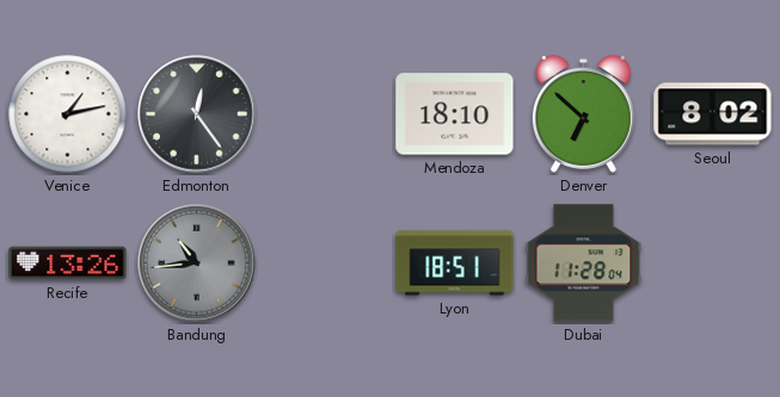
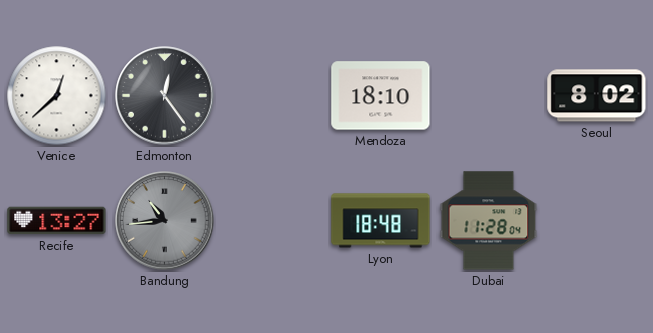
Venice: 1:13 -> 12:38
Denver: 6:52 -> none
Recife: 13:26 -> 13:27
Lyon: 18:51 -> 18:48
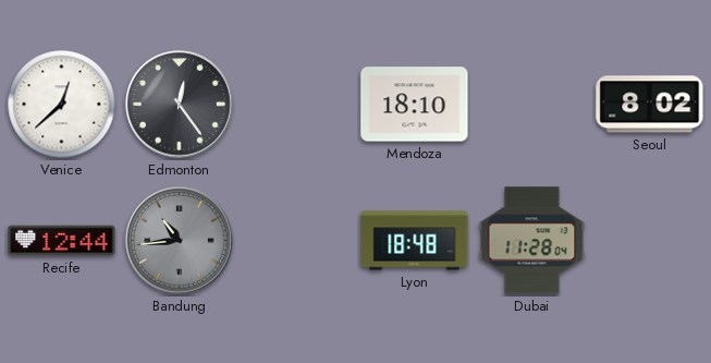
Recife: 13:27 -> 12:44
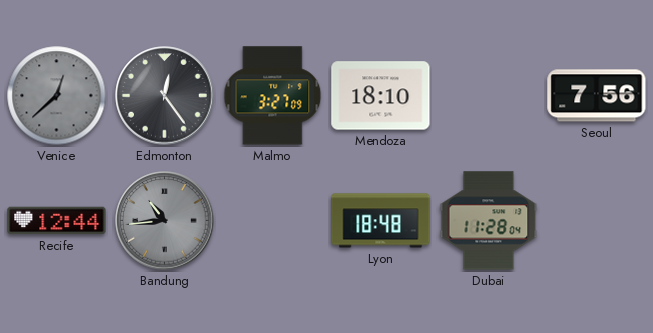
Venice dial: white -> grey
Malmo: none -> 3:27
Seoul: 8:02 -> 7:56
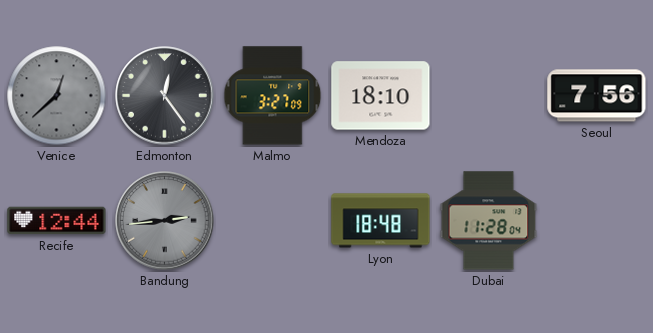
Bandung: 10:44 -> 2:44
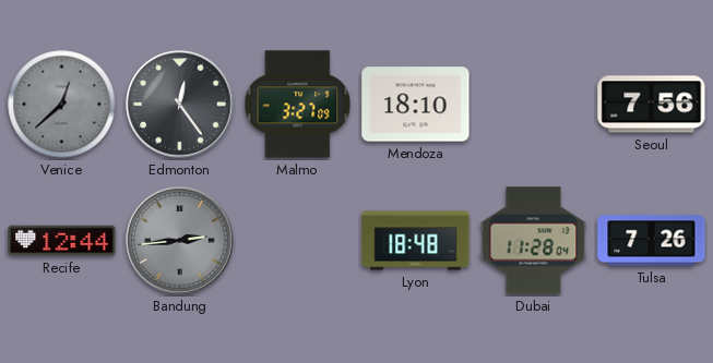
Tulsa: none -> 7:26
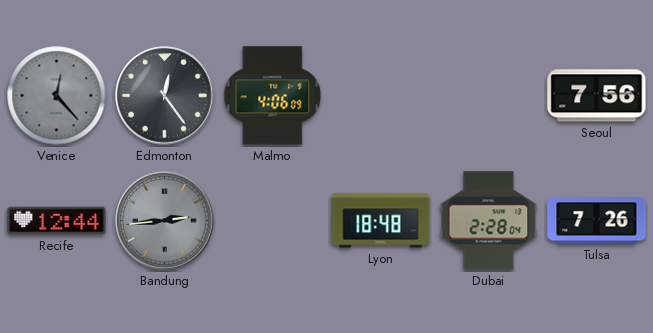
Venice: 12:38 -> 12:23
Malmo: 3:27 -> 4:06
Mendoza: 18:10 -> none
Dubai: 11:28 -> 2:28
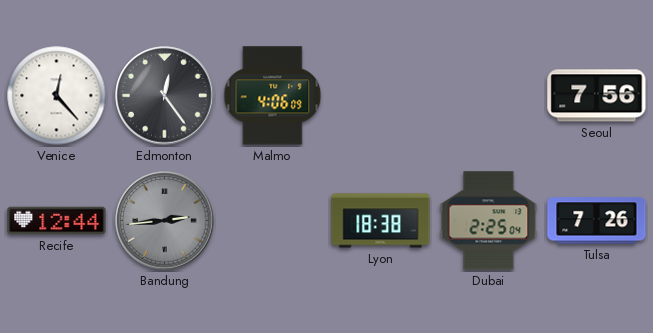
Venice dial: grey -> white
Lyon: 18:48 -> 18:38
Dubai: 2:28 -> 2:25
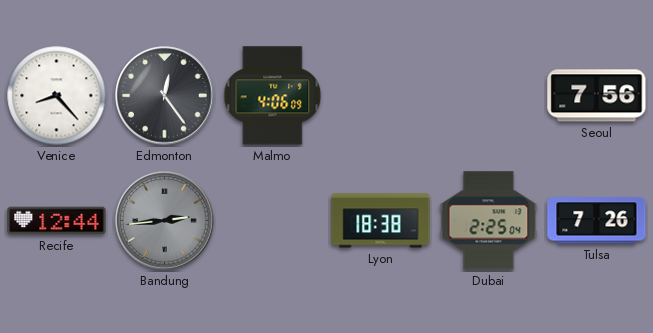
Venice: 12:23 -> 8:23
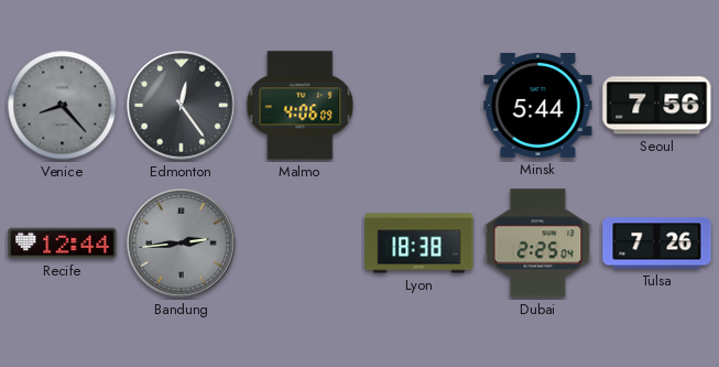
Venice dial: white -> grey
Minsk: none -> 5:44
